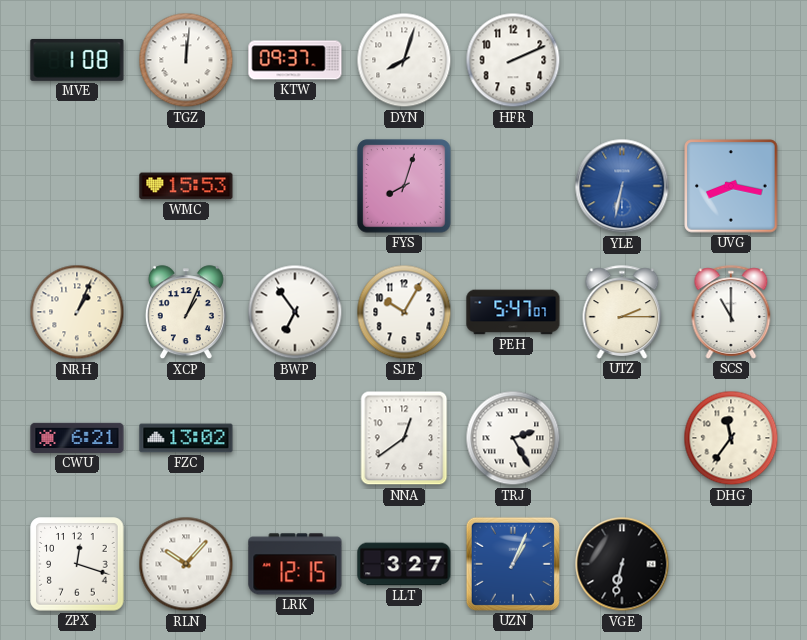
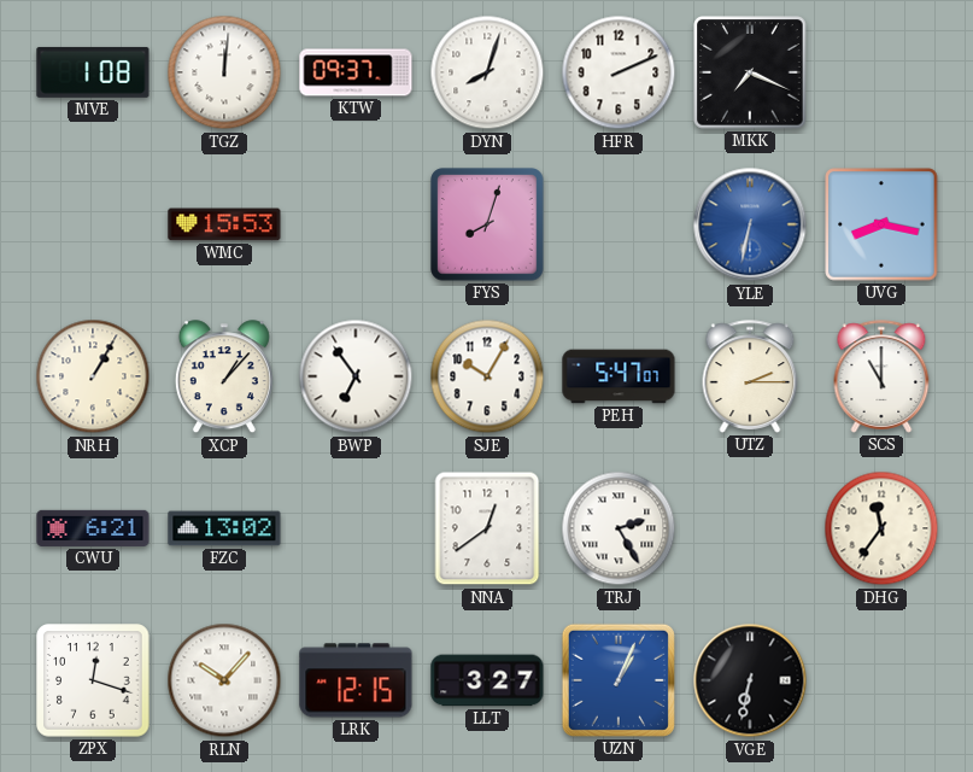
MKK: none -> 7:19
NRH: 1:04 -> 1:05
XCP: 1:04 -> 1:07
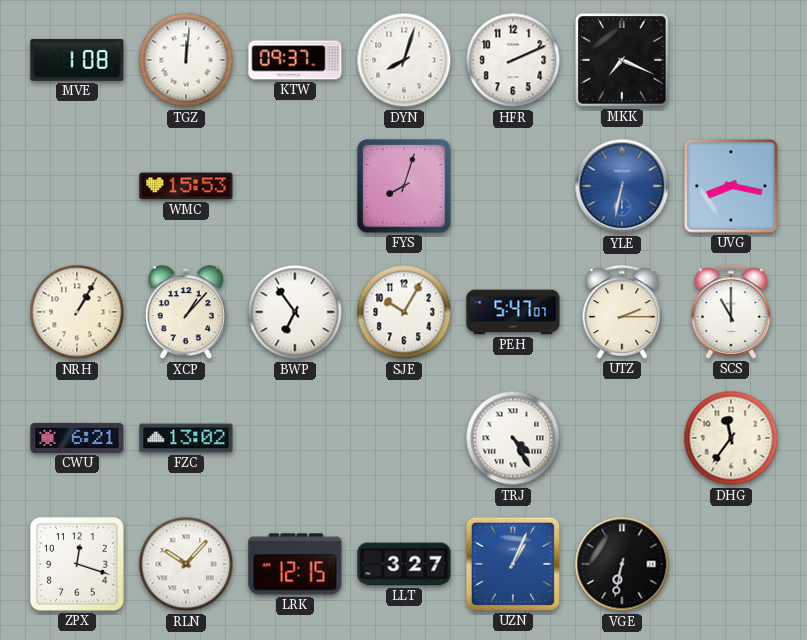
NNA: 12:39 -> none
TRJ: 2:25 -> 4:25
